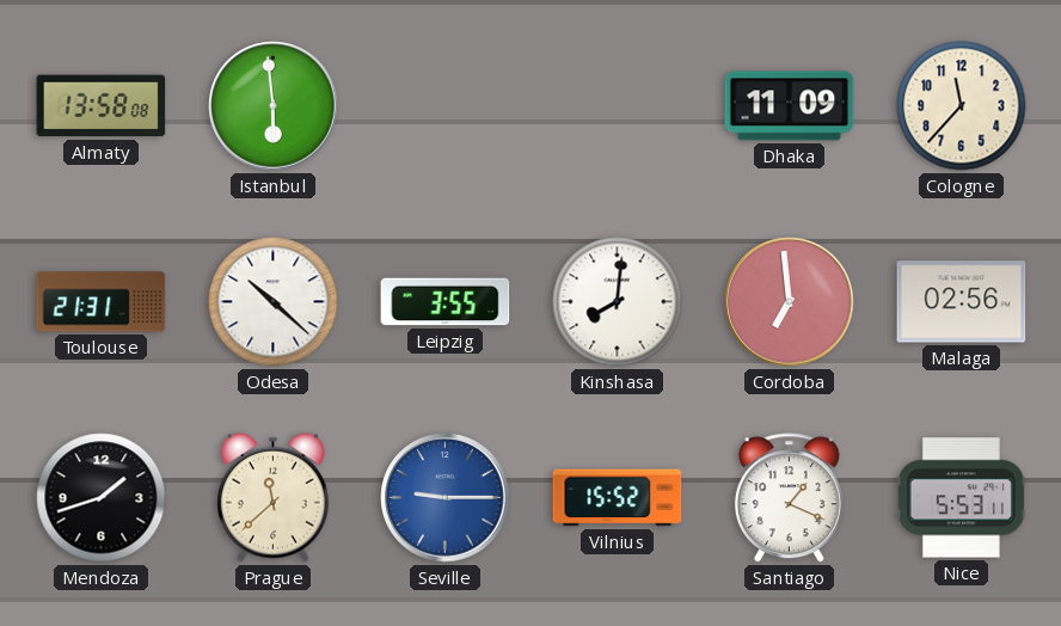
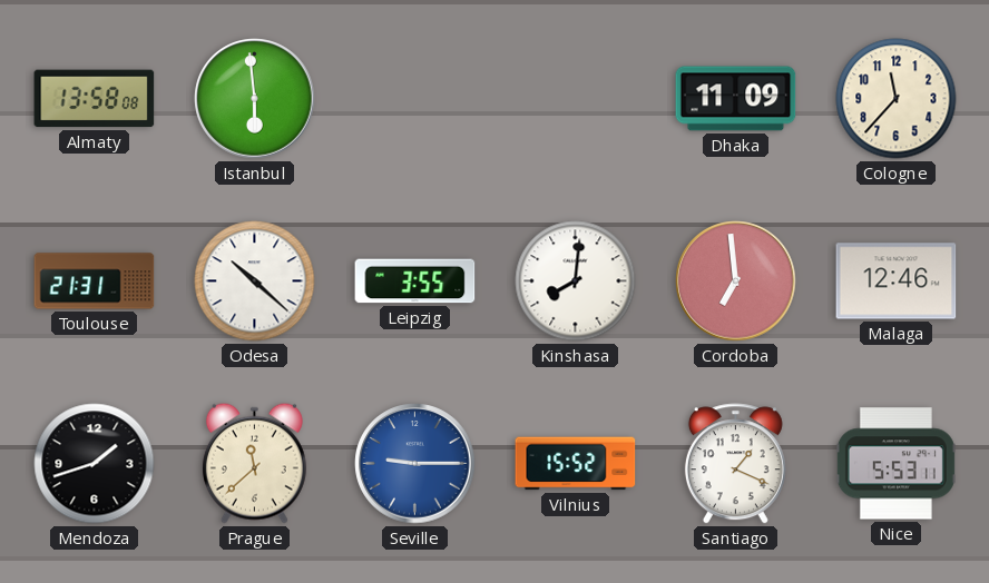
Malaga: 02:56 -> 12:46
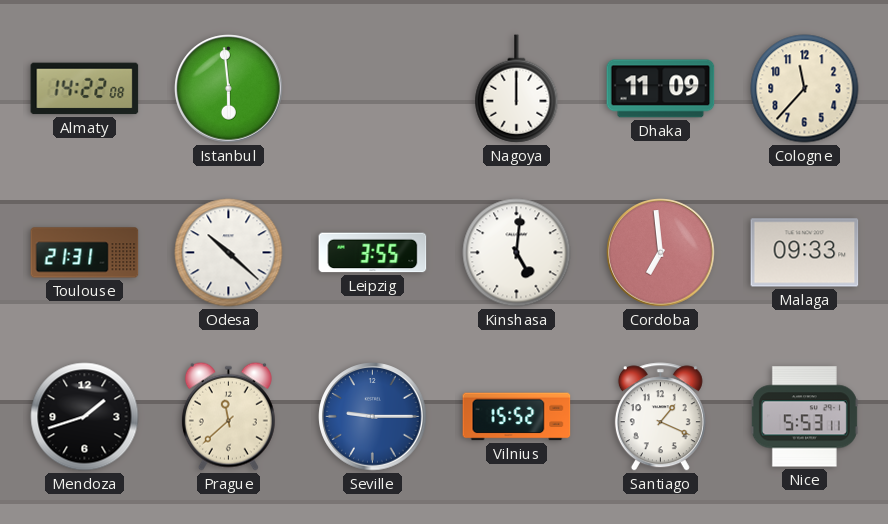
Almaty: 13:58 -> 14:22
Nagoya: none -> 12:00
Kinshasa: 8:01 -> 5:01
Malaga: 12:46 -> 09:33
